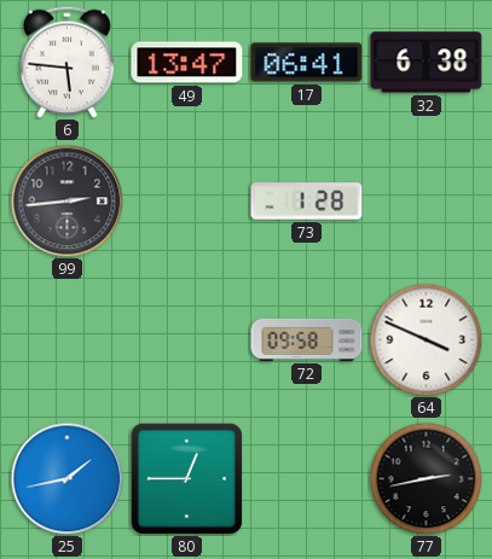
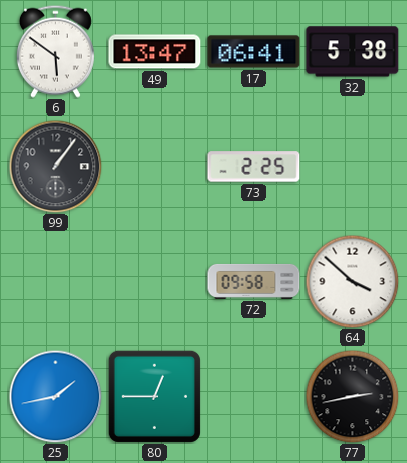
6: 5:46 -> 5:51
32: 6:38 -> 5:38
99: 2:44 -> 1:06
73: 1:28 -> 2:25
64: 3:49 -> 3:52
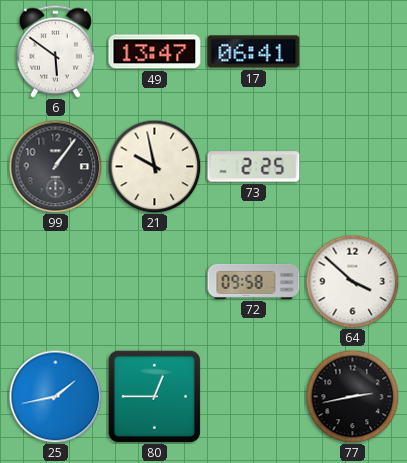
32: 5:38 -> none
21: none -> 9:58
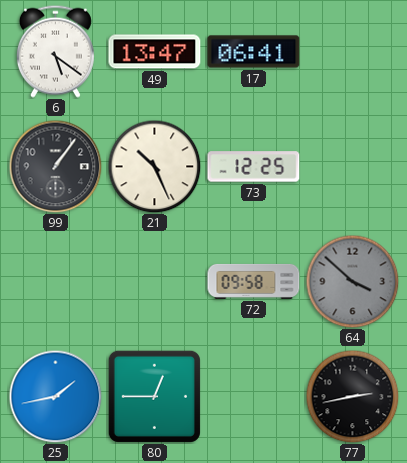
6: 5:51 -> 5:21
21: 9:58 -> 10:26
73: 2:25 -> 12:25
64 dial: white -> grey
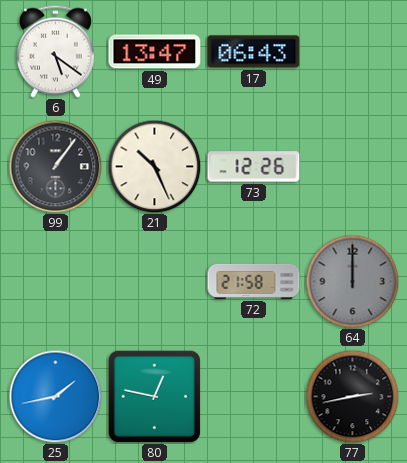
17: 06:41 -> 06:43
73: 12:25 -> 12:26
72: 09:58 -> 21:58
64: 3:52 -> 12:00
80: 12:45 -> 12:47
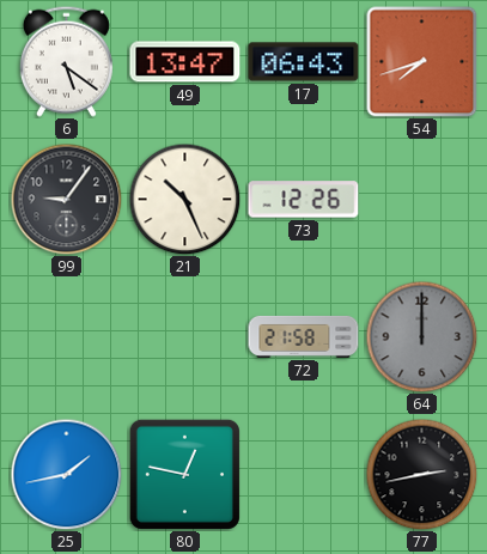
54: none -> 7:42
99: 1:06 -> 9:06
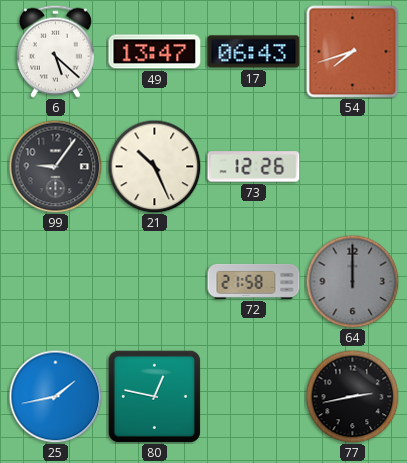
6: 5:21 -> 5:22
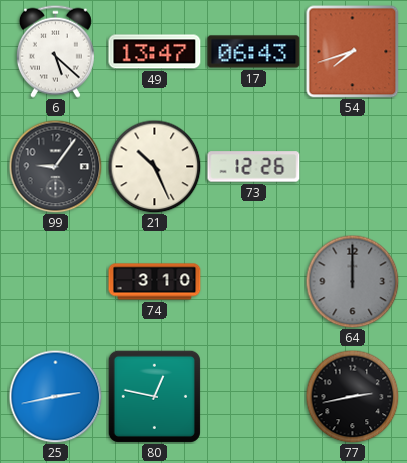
74: none -> 3:10
72: 21:58 -> none
25: 1:43 -> 2:43
